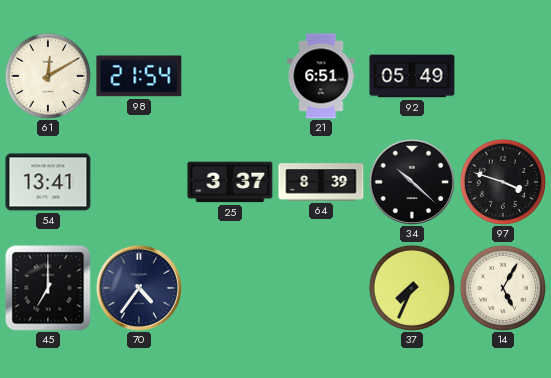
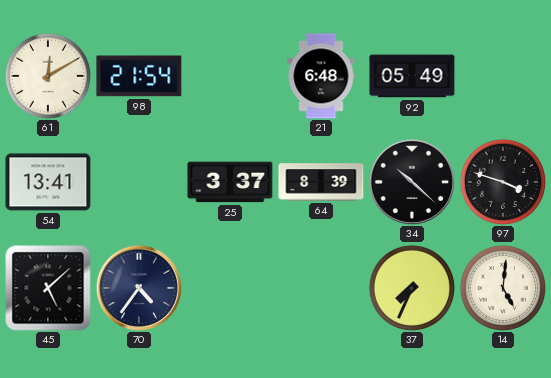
21: 6:51 -> 6:48
45: 7:00 -> 5:08
14: 5:05 -> 5:01
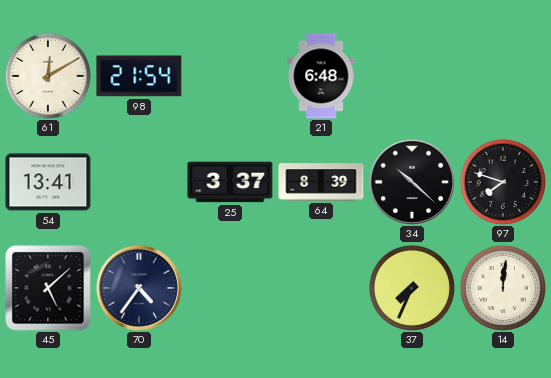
92: 05:49 -> none
97: 3:48 -> 7:48
14: 5:01 -> 12:01
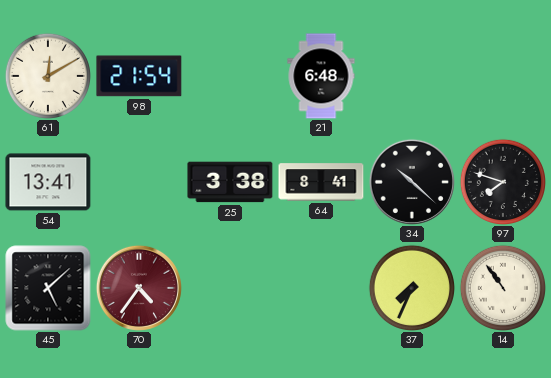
25: 3:37 -> 3:38
64: 8:39 -> 8:41
70 dial: navy -> burgundy
14: 12:01 -> 10:54
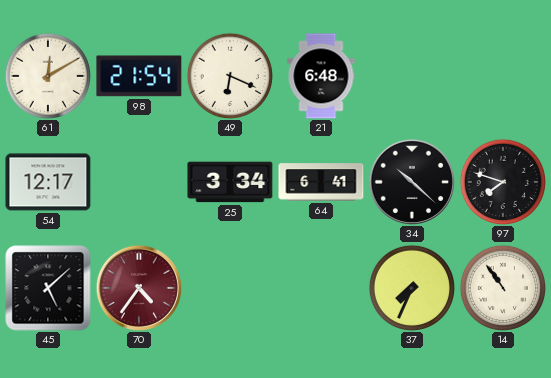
49: none -> 6:19
54: 13:41 -> 12:17
25: 3:38 -> 3:34
64: 8:41 -> 6:41
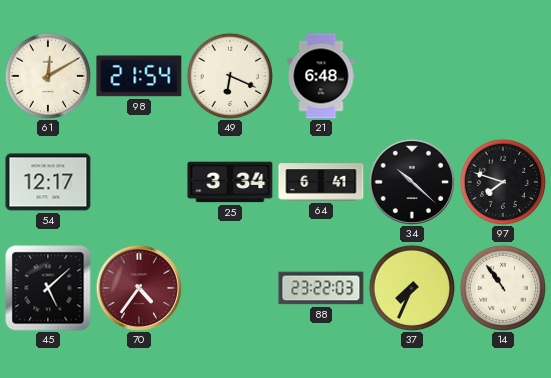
88: none -> 23:22
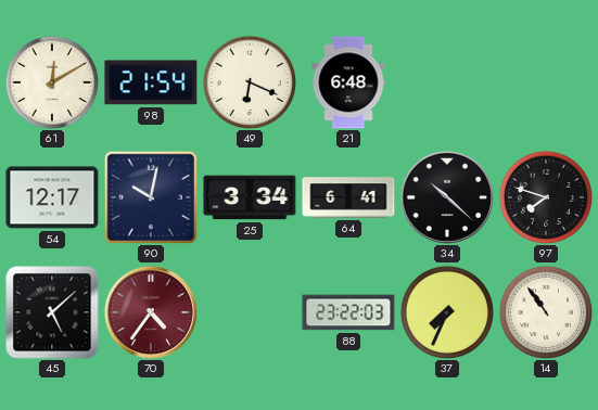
90: none -> 10:02
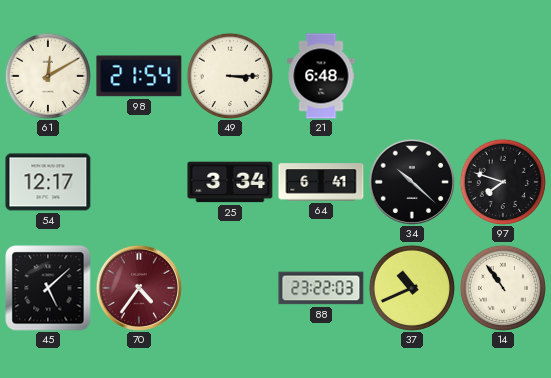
49: 6:19 -> 3:15
90: 10:02 -> none
37: 7:34 -> 10:41
